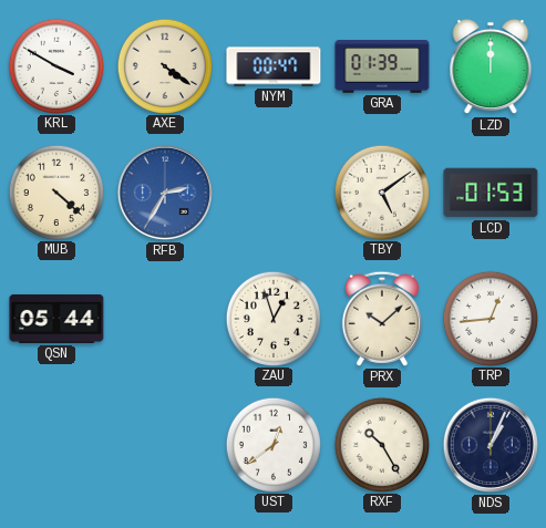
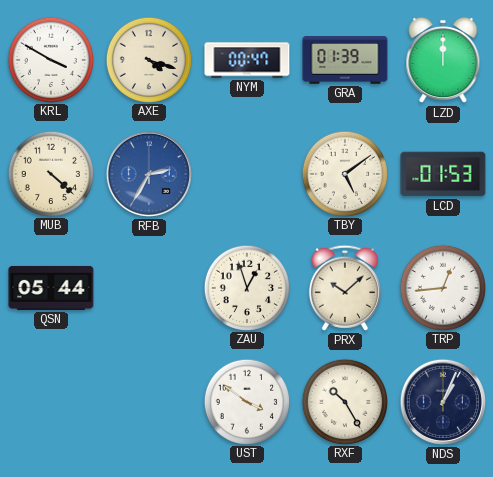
AXE: 4:21 -> 4:18
UST: 12:39 -> 3:51
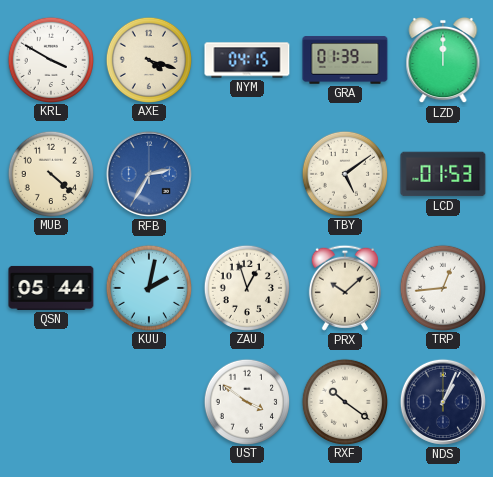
NYM: 00:47 -> 04:15
KUU: none -> 2:02
RXF: 10:25 -> 10:21
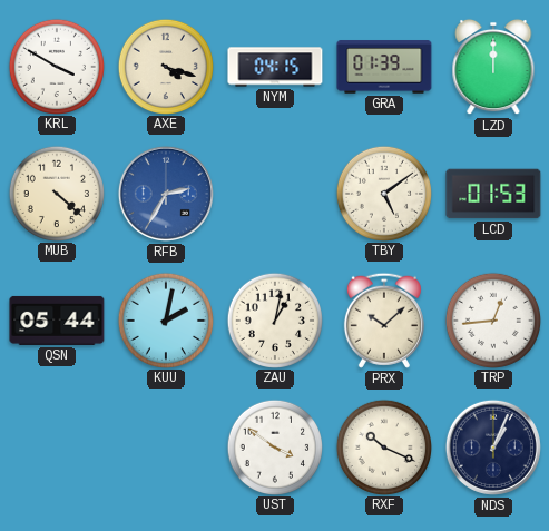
ZAU: 12:57 -> 1:02
RXF: 10:21 -> 10:19
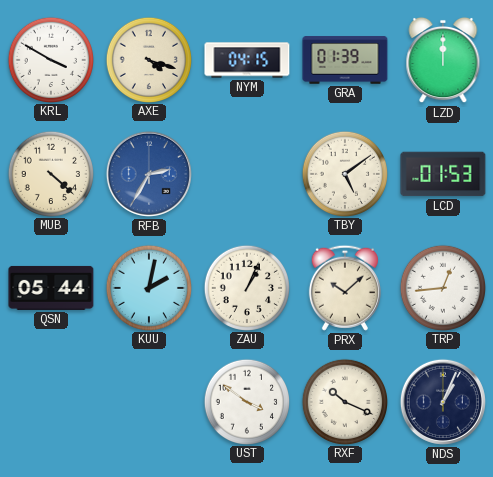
ZAU: 1:02 -> 1:04
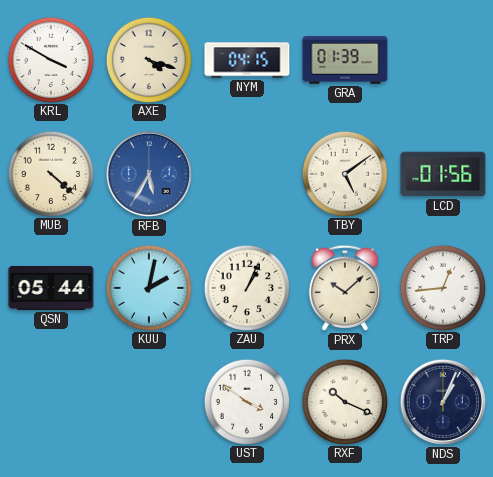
LZD: 12:00 -> none
RFB: 2:35 -> 5:35
LCD: 01:53 -> 01:56
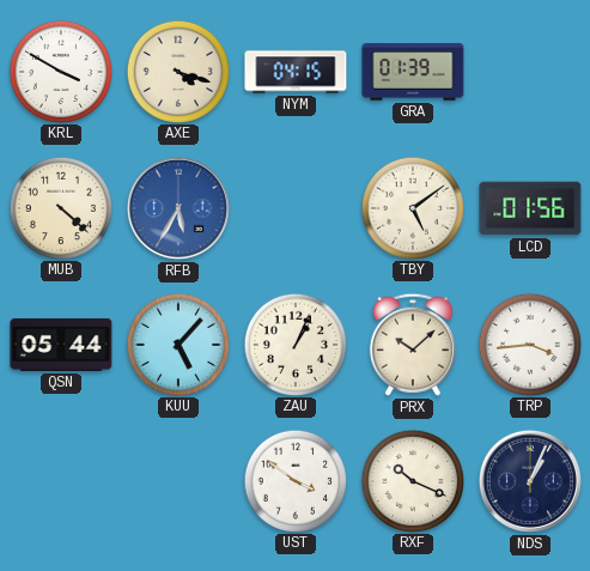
KUU: 2:02 -> 5:07
TRP: 12:44 -> 3:44
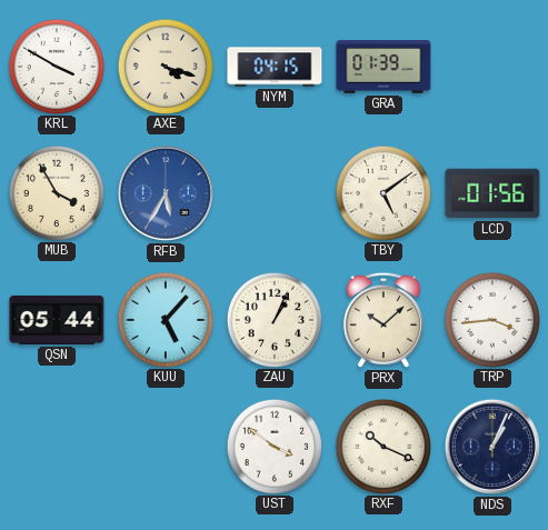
MUB: 4:22 -> 3:55
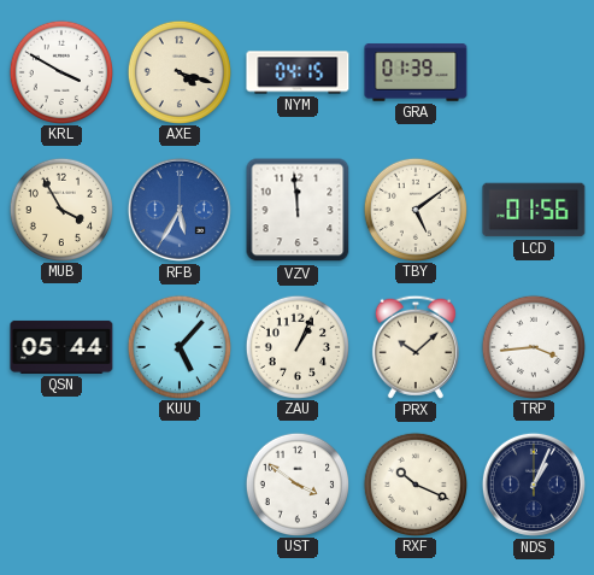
VZV: none -> 11:59
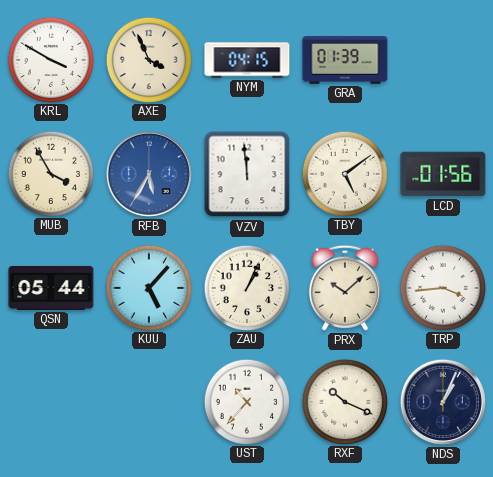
AXE: 4:18 -> 3:56
UST: 3:51 -> 10:37
